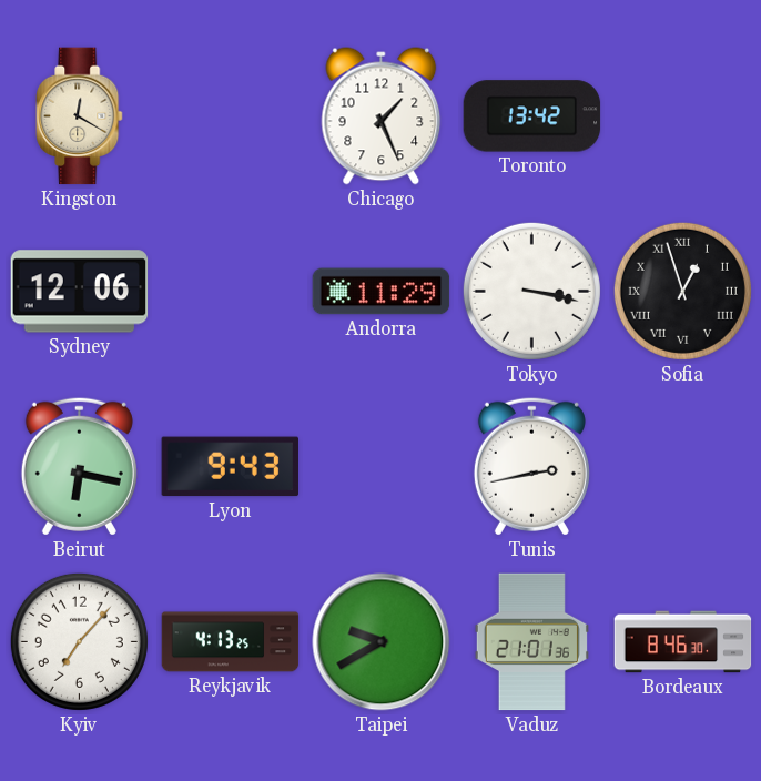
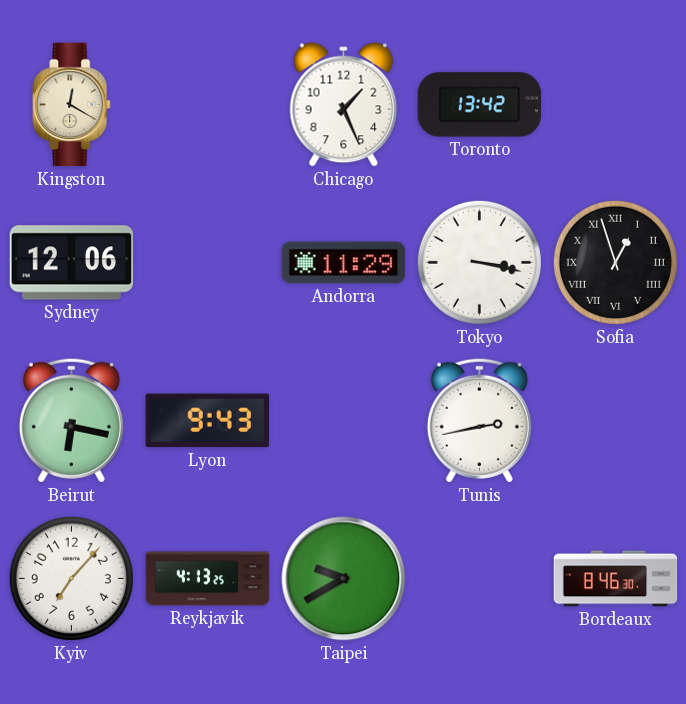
Vaduz: 21:01 -> none
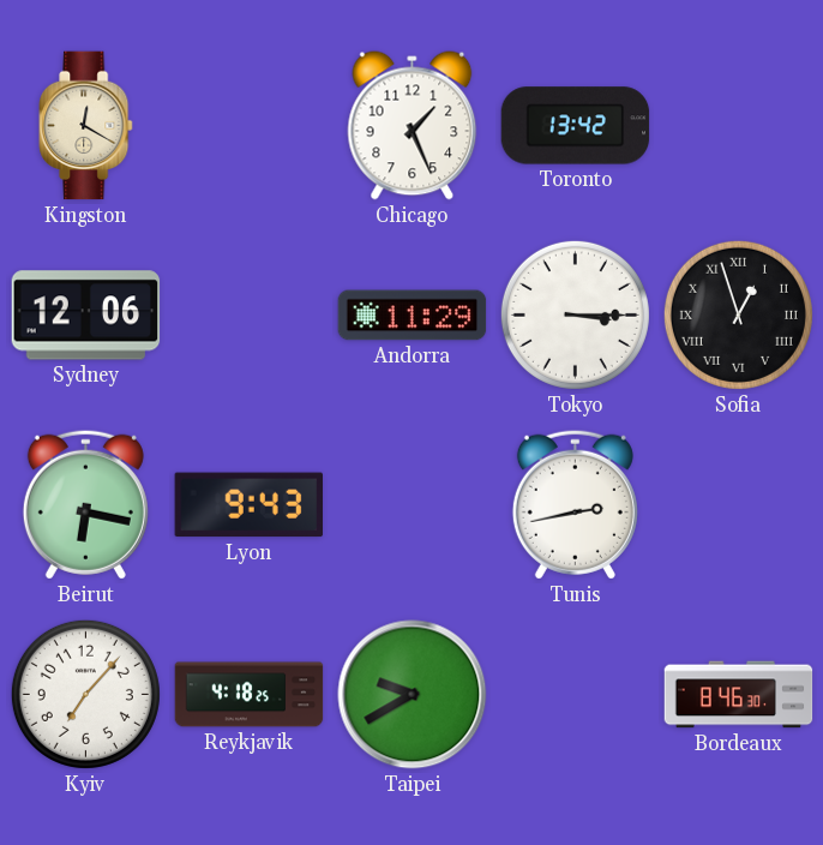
Tokyo: 3:17 -> 3:15
Reykjavik: 4:13 -> 4:18
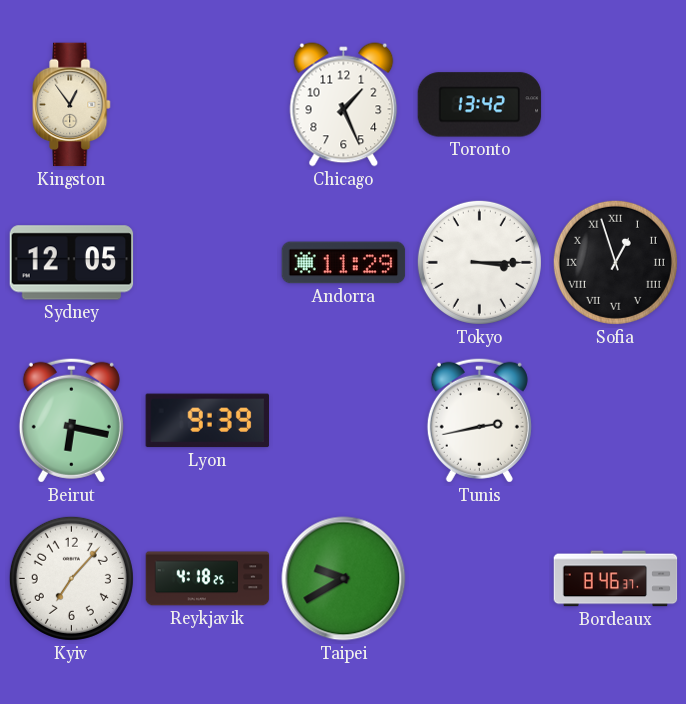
Kingston: 12:20 -> 12:54
Sydney: 12:06 -> 12:05
Lyon: 9:43 -> 9:39
Bordeaux: 8:46:30 -> 8:46:37
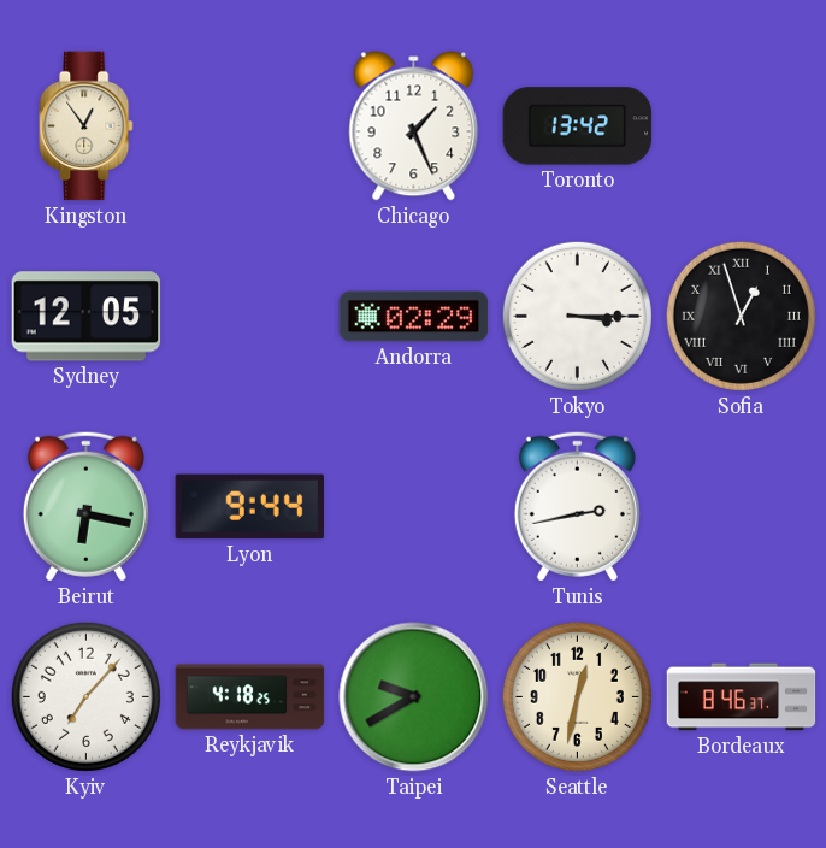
Andorra: 11:29 -> 02:29
Lyon: 9:39 -> 9:44
Seattle: none -> 12:32
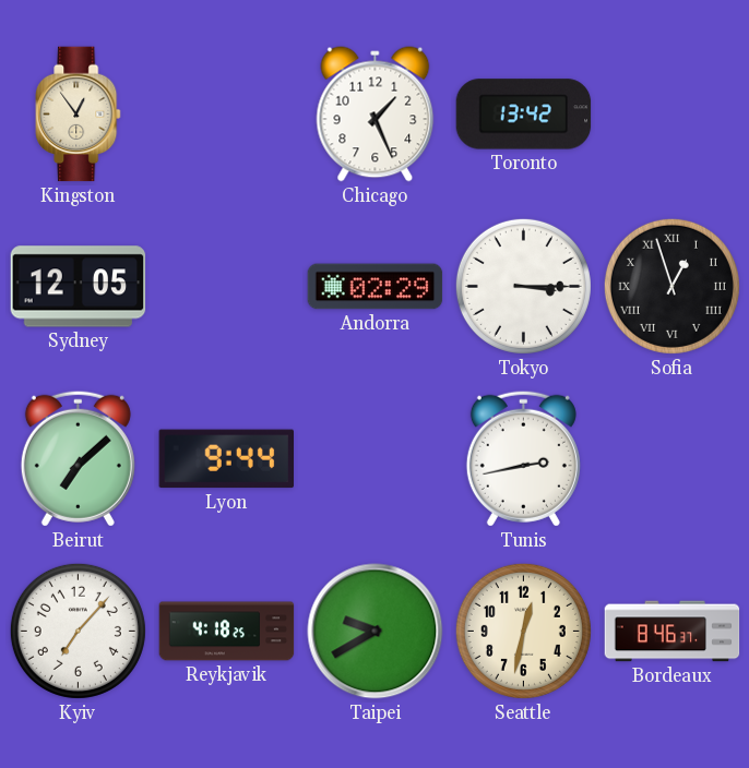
Beirut: 6:17 -> 7:08
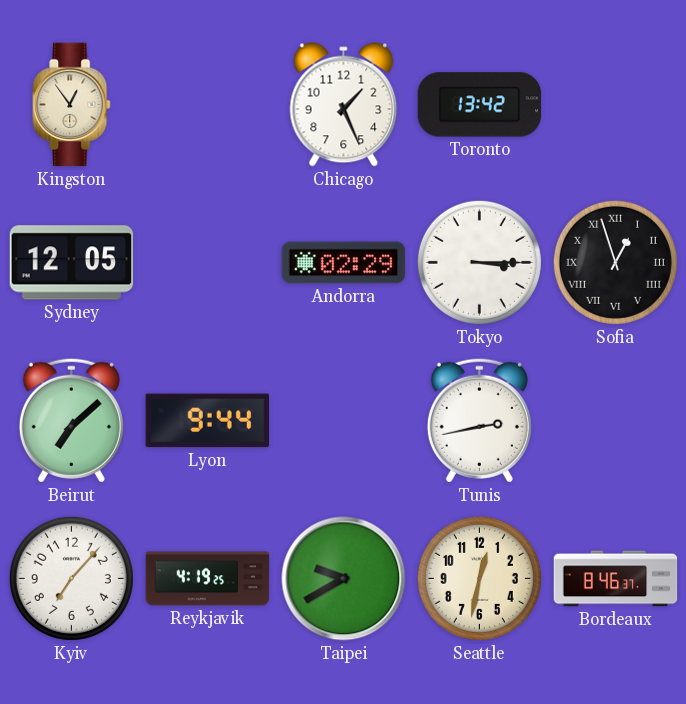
Reykjavik: 4:18 -> 4:19
